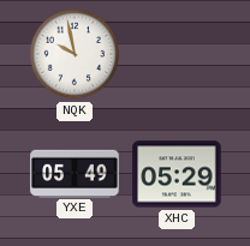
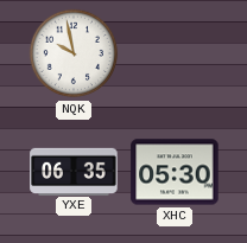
YXE: 05:49 -> 06:35
XHC: 05:29 -> 05:30
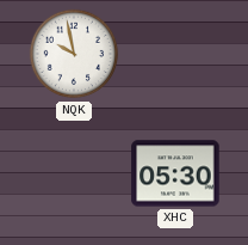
YXE: 06:35 -> none
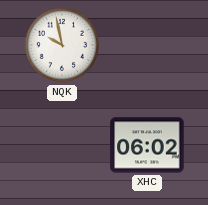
XHC: 05:30 -> 06:02
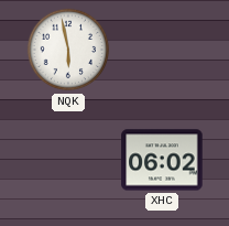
NQK: 9:58 -> 5:58
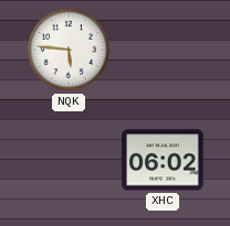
NQK: 5:58 -> 5:46
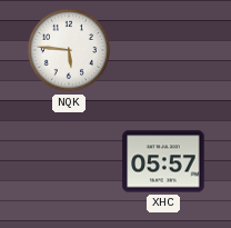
XHC: 06:02 -> 05:57
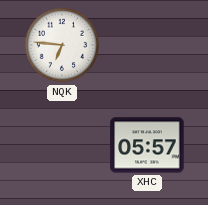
NQK: 5:46 -> 6:46
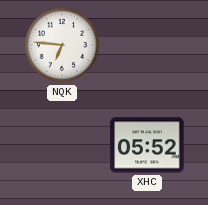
XHC: 05:57 -> 05:52
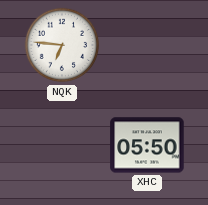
XHC: 05:52 -> 05:50
